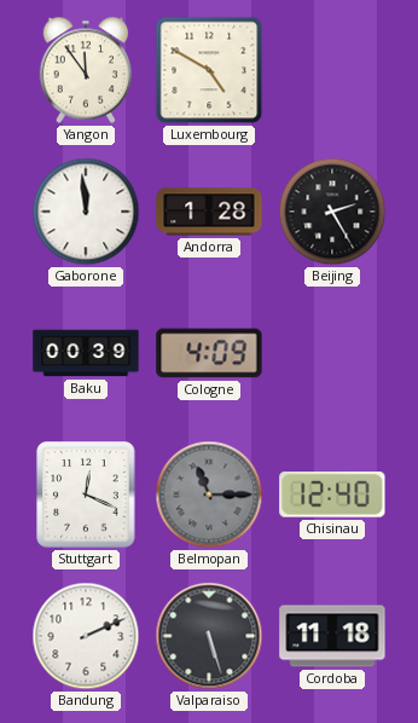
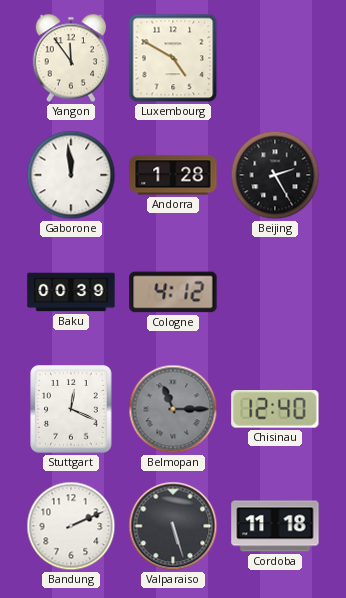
Cologne: 4:09 -> 4:12
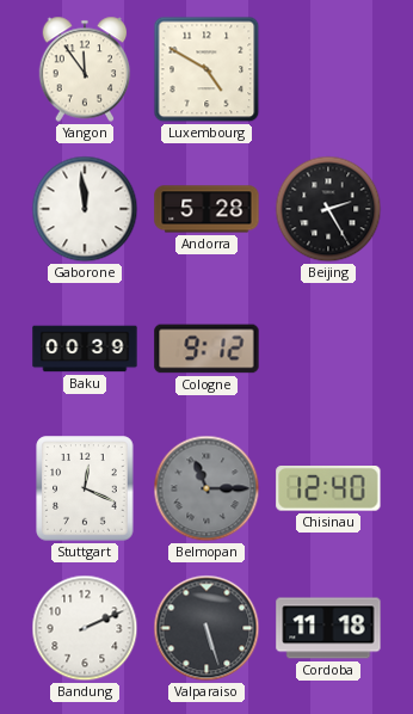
Andorra: 1:28 -> 5:28
Cologne: 4:12 -> 9:12
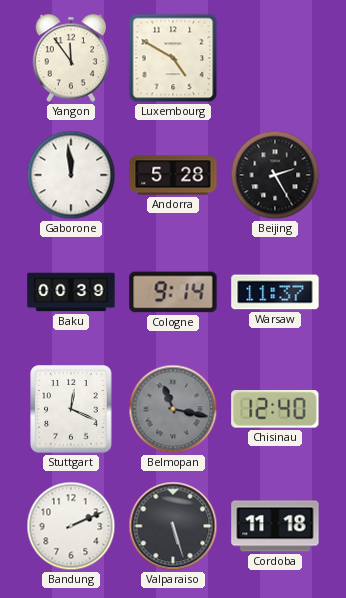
Cologne: 9:12 -> 9:14
Warsaw: none -> 11:37
Belmopan: 11:15 -> 11:17
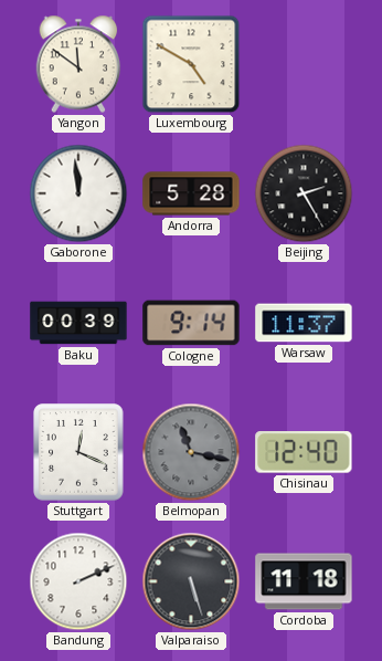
Yangon: 11:54 -> 11:51
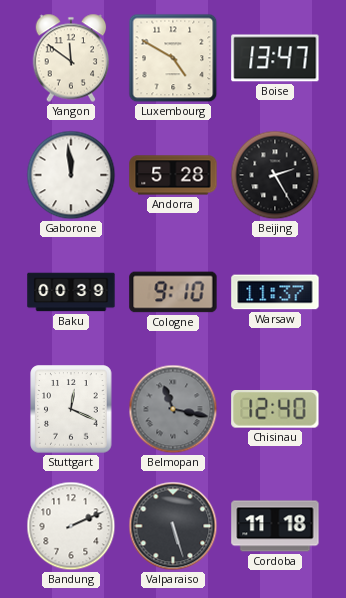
Boise: none -> 13:47
Cologne: 9:14 -> 9:10
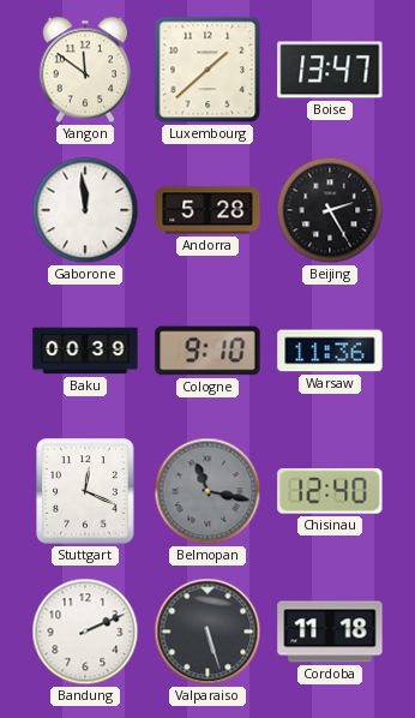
Luxembourg: 4:50 -> 1:38
Warsaw: 11:37 -> 11:36
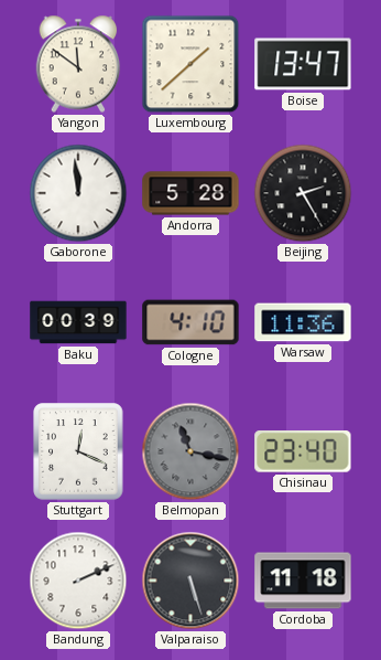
Cologne: 9:10 -> 4:10
Chisinau: 12:40 -> 23:40
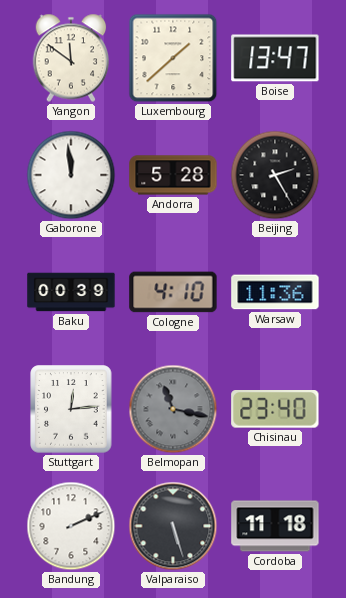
Stuttgart: 12:19 -> 12:14
